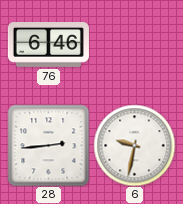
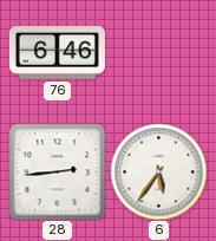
6: 9:32 -> 5:36
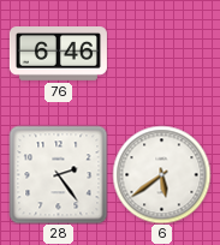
28: 2:44 -> 2:24
6: 5:36 -> 5:39
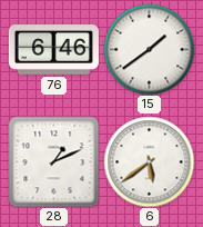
15: none -> 1:39
28: 2:24 -> 1:11
